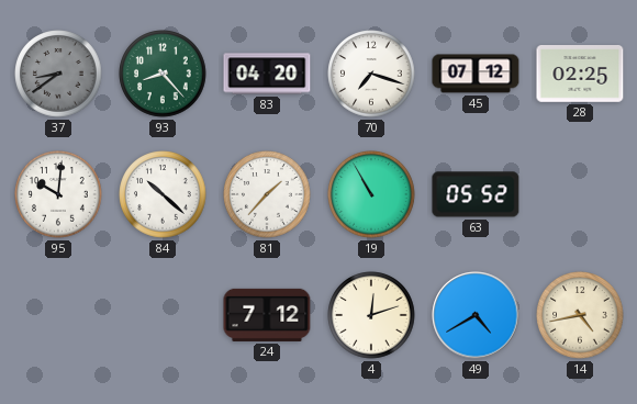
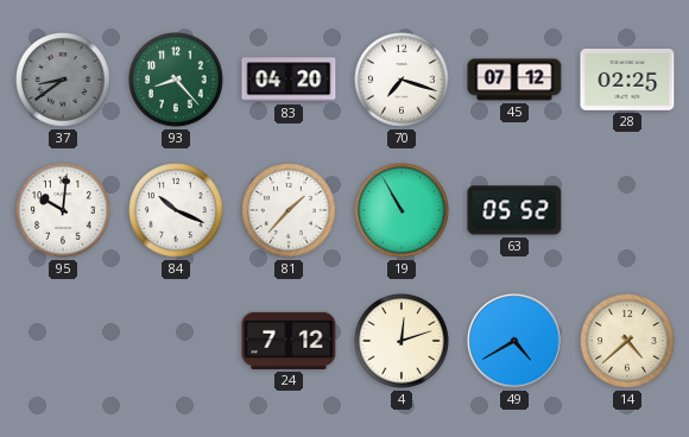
84: 10:22 -> 10:19
14: 4:43 -> 4:38
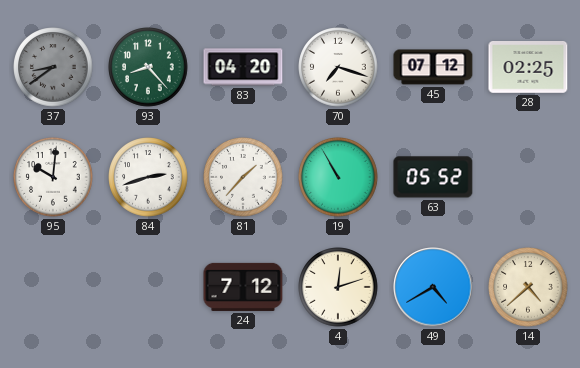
84: 10:19 -> 2:42
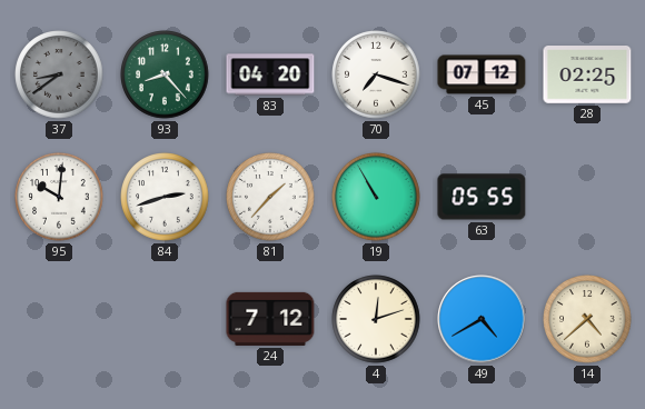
63: 05:52 -> 05:55
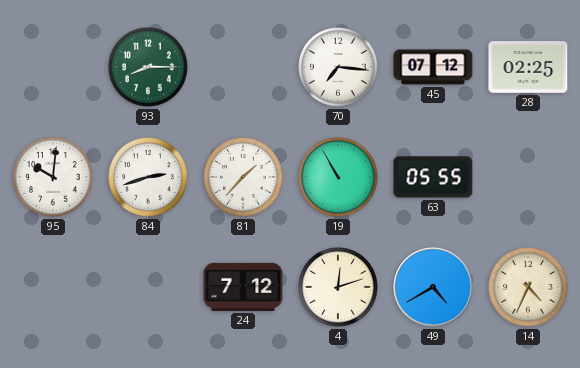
37: 8:39 -> none
93: 8:23 -> 8:15
83: 04:20 -> none
70: 7:18 -> 7:16
14: 4:38 -> 4:34
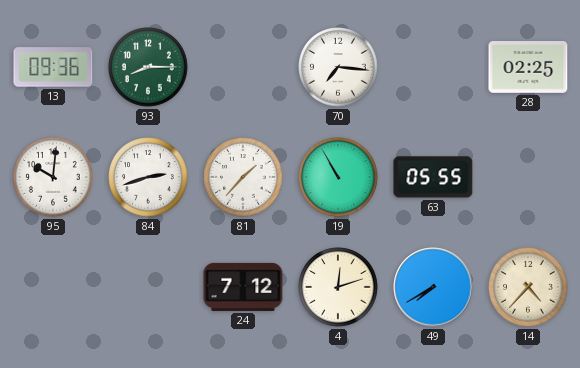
13: none -> 09:36
45: 07:12 -> none
49: 4:40 -> 7:40
14: 4:34 -> 4:37
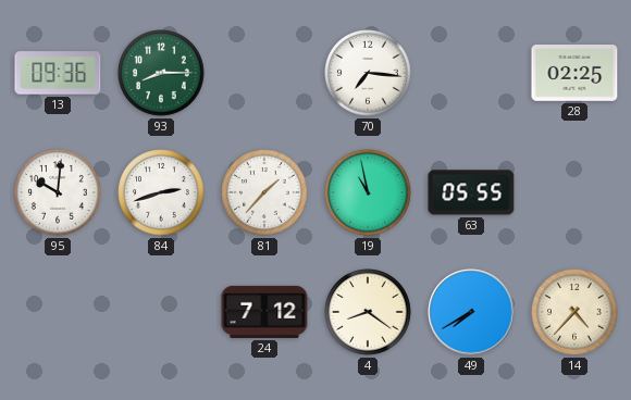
19: 10:55 -> 10:58
4: 12:12 -> 8:21
